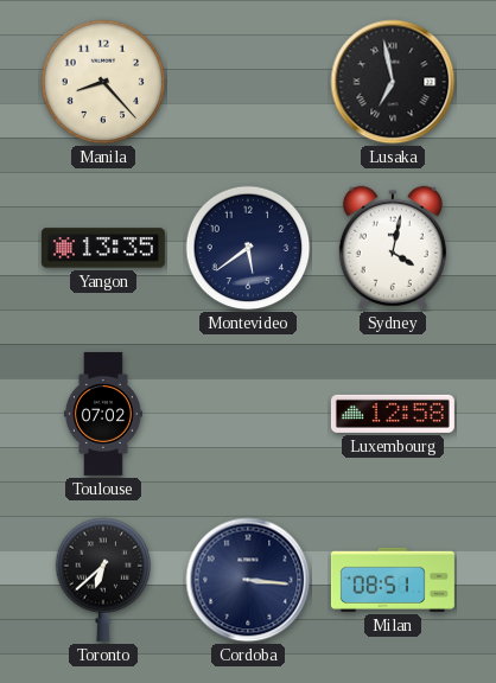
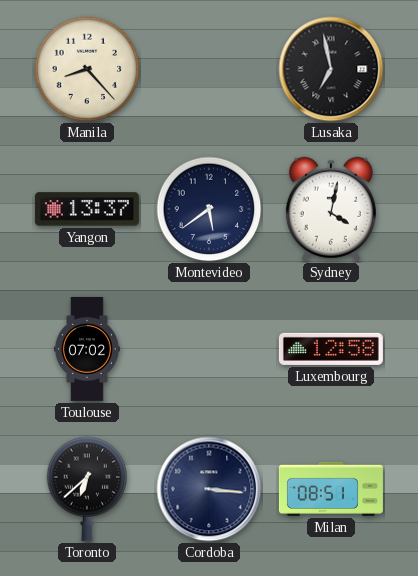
Yangon: 13:35 -> 13:37
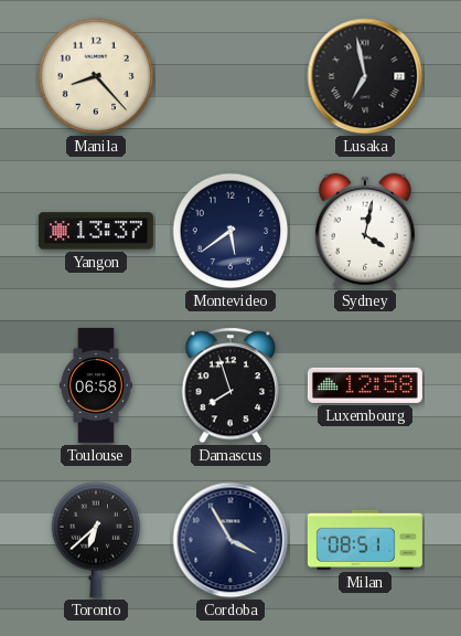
Toulouse: 07:02 -> 06:58
Damascus: none -> 7:57
Cordoba: 3:16 -> 3:55
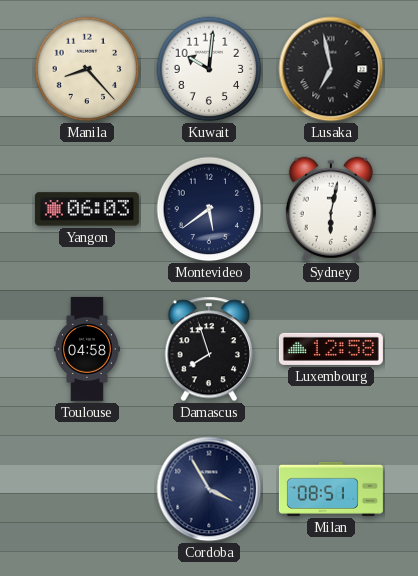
Kuwait: none -> 10:01
Yangon: 13:37 -> 06:03
Sydney: 4:02 -> 6:02
Toulouse: 06:58 -> 04:58
Toronto: 6:38 -> none
